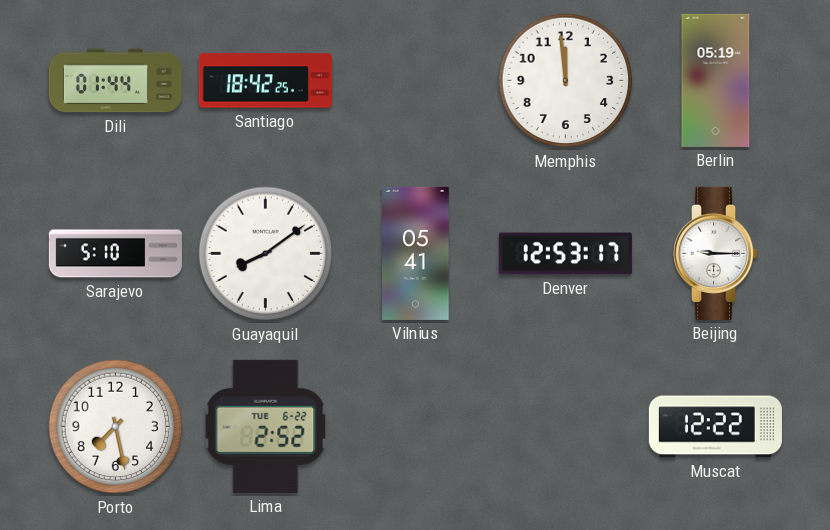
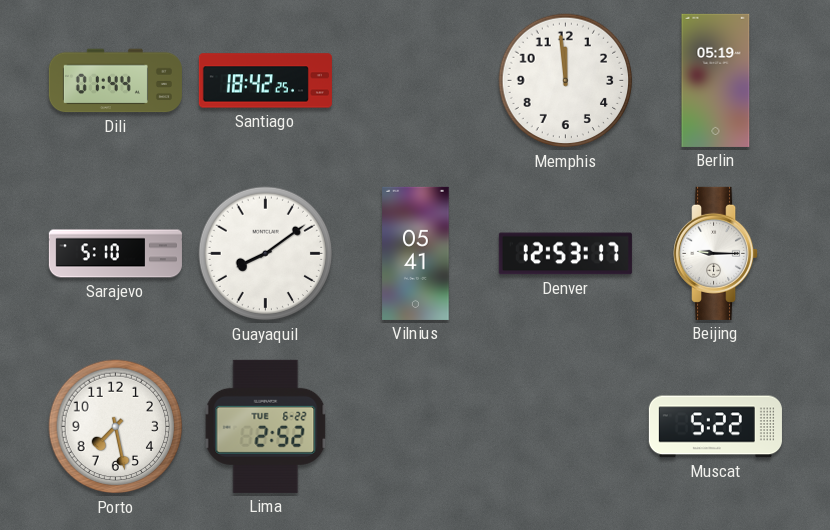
Muscat: 12:22 -> 5:22
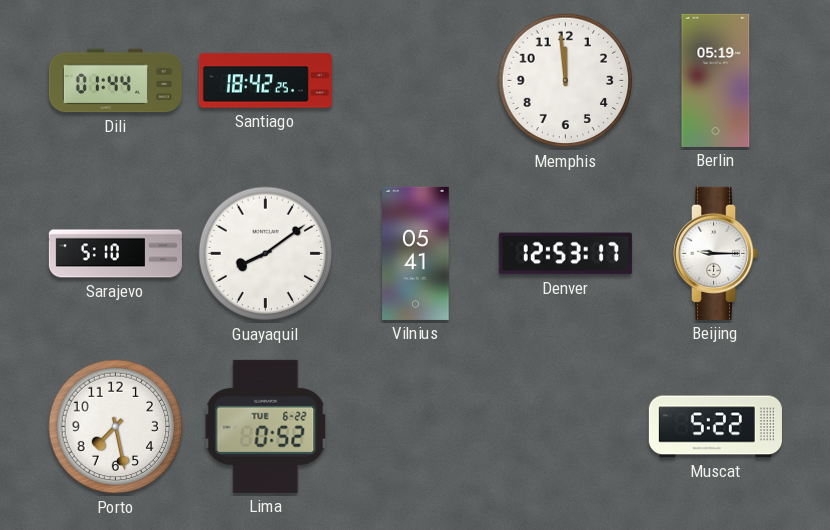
Lima: 2:52 -> 0:52
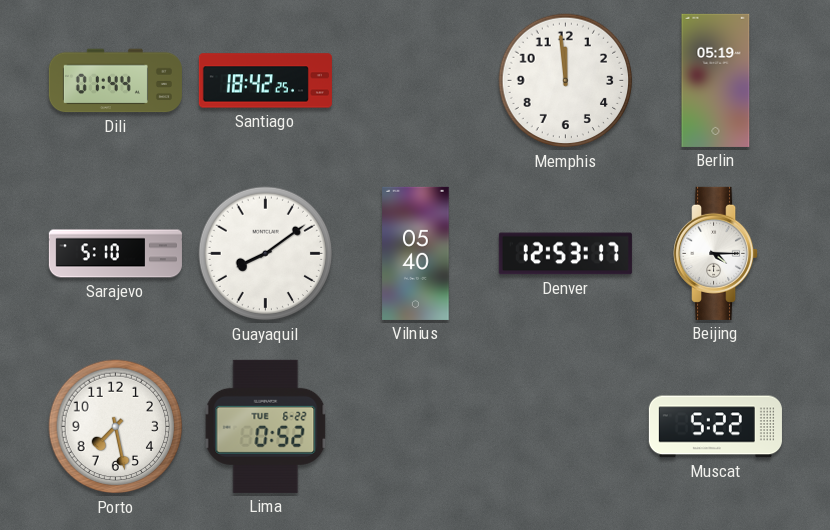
Vilnius: 05:41 -> 05:40
Beijing: 9:15 -> 4:15
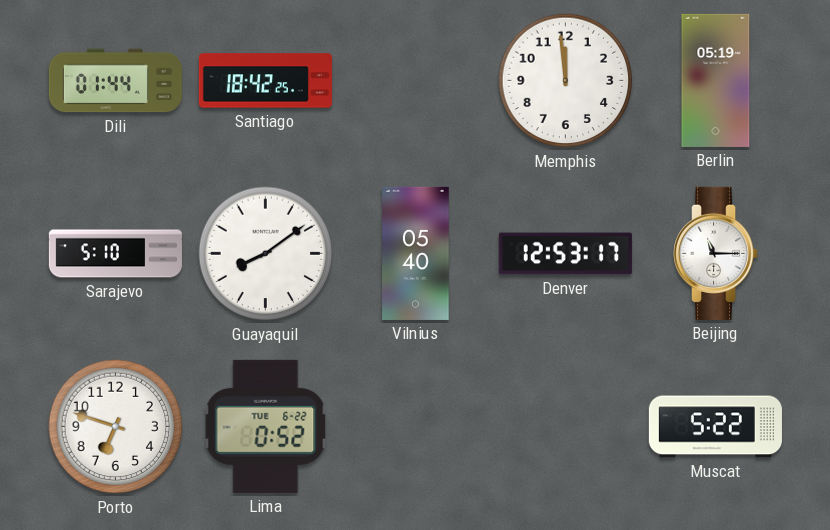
Beijing: 4:15 -> 11:15
Porto: 7:28 -> 6:48
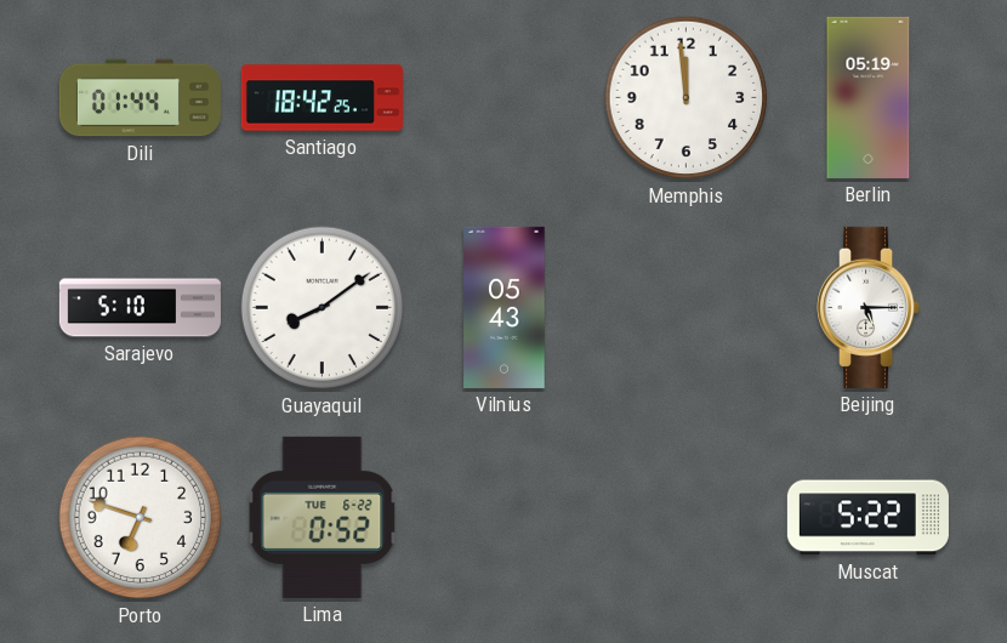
Vilnius: 05:40 -> 05:43
Denver: 12:53 -> none
Beijing: 11:15 -> 5:15
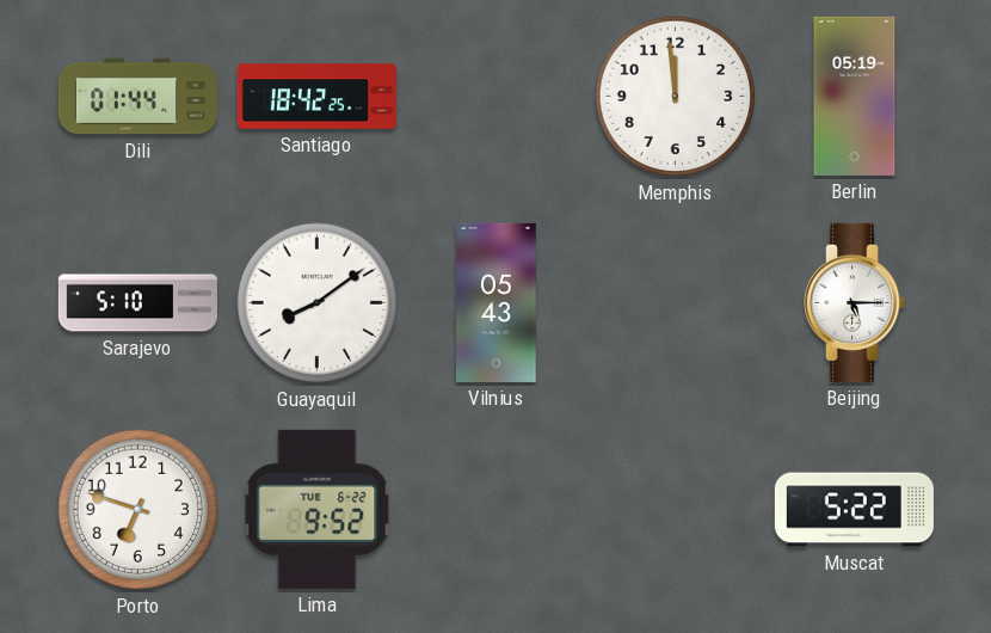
Lima: 0:52 -> 9:52
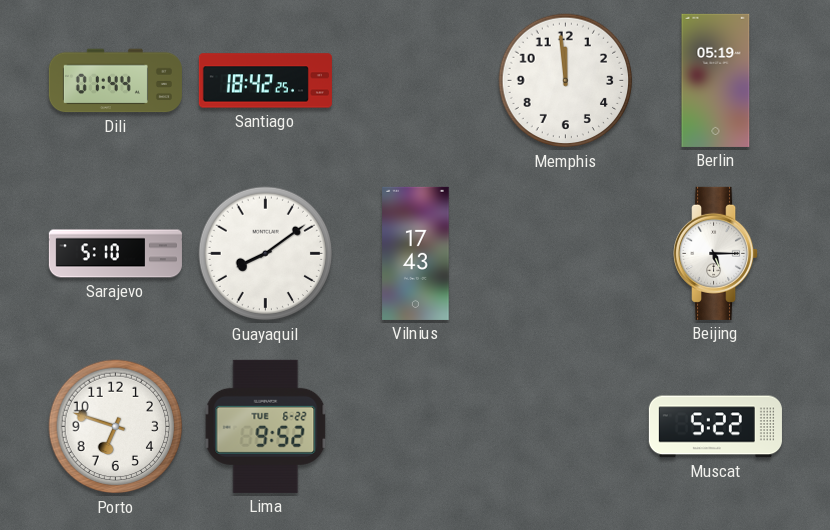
Vilnius: 05:43 -> 17:43
